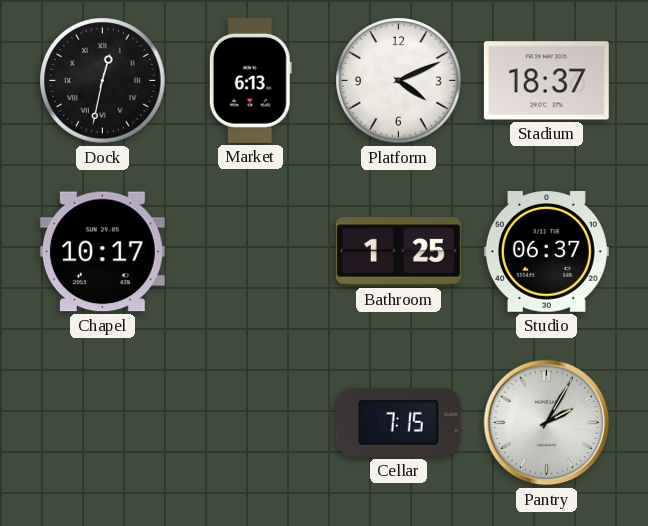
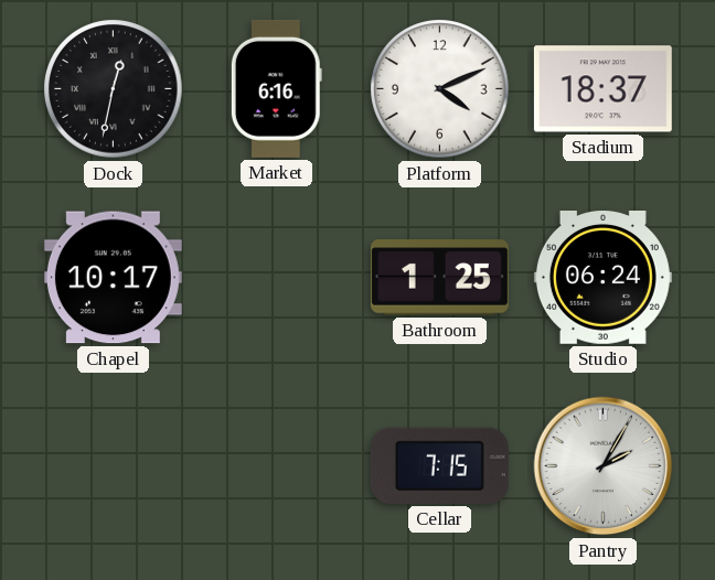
Market: 6:13 -> 6:16
Studio: 06:37 -> 06:24
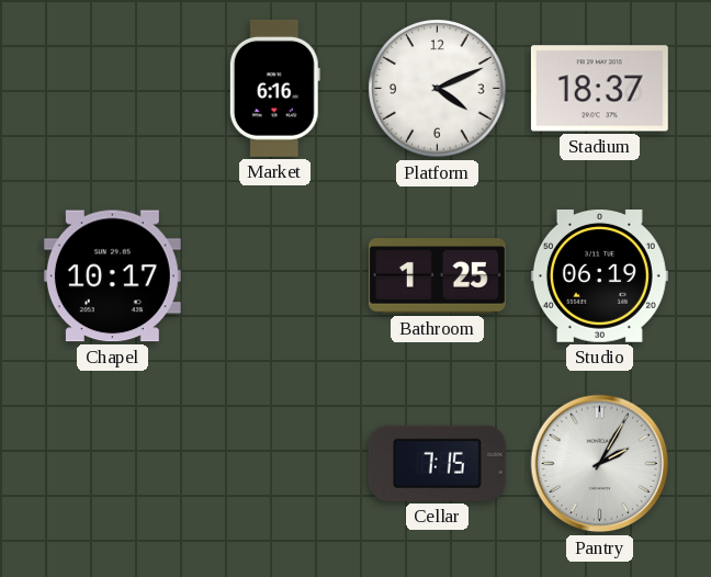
Dock: 12:32 -> none
Studio: 06:24 -> 06:19
